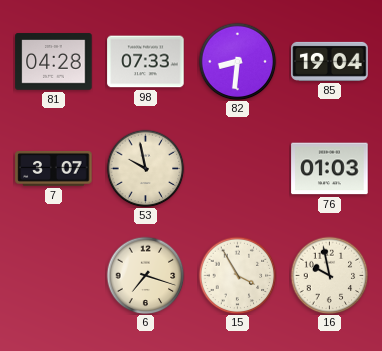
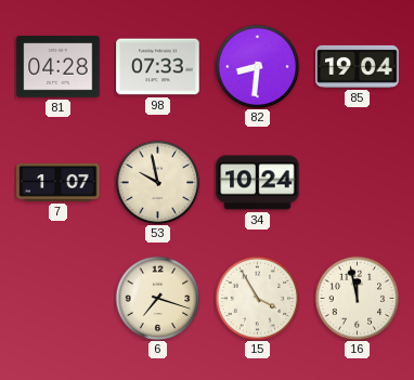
7: 3:07 -> 1:07
34: none -> 10:24
76: 01:03 -> none
16: 9:58 -> 11:58
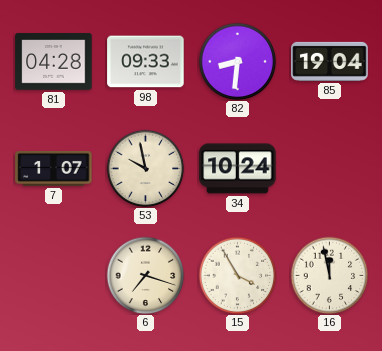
98: 07:33 -> 09:33
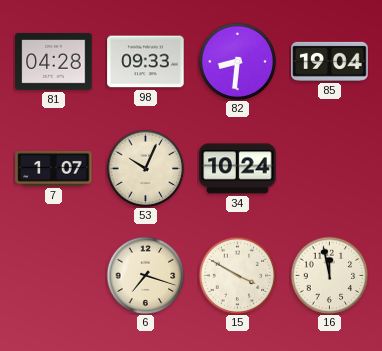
53: 9:58 -> 10:04
15: 3:55 -> 3:50
